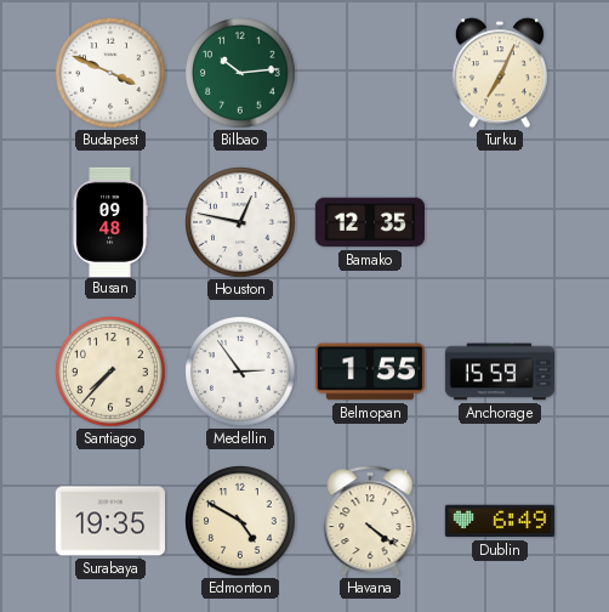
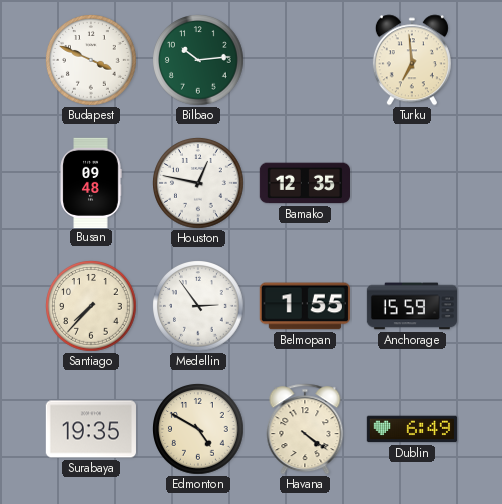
Turku: 7:04 -> 6:59
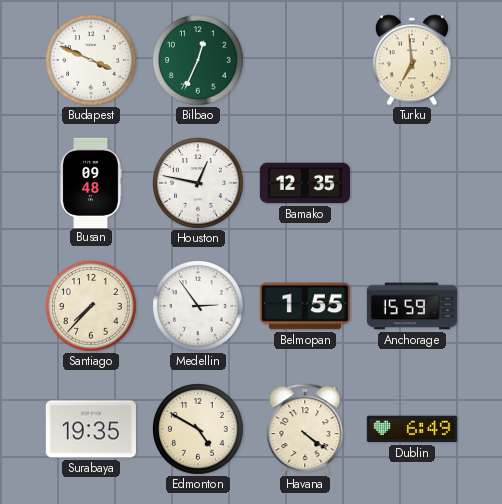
Bilbao: 10:14 -> 12:34
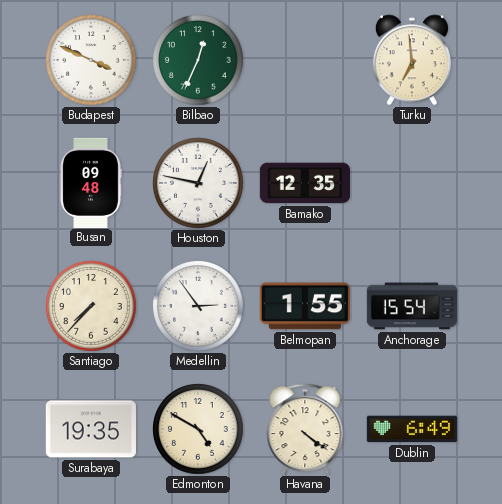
Anchorage: 15:59 -> 15:54
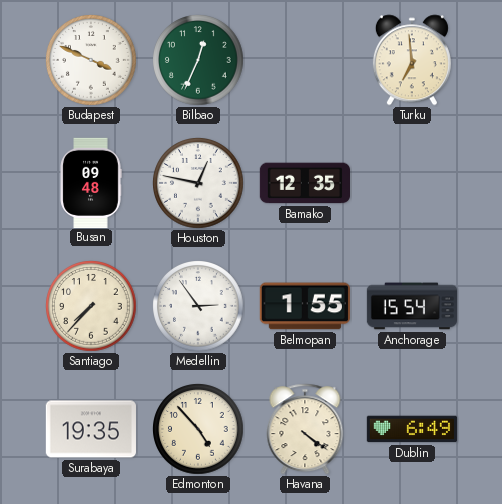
Edmonton: 4:50 -> 4:53
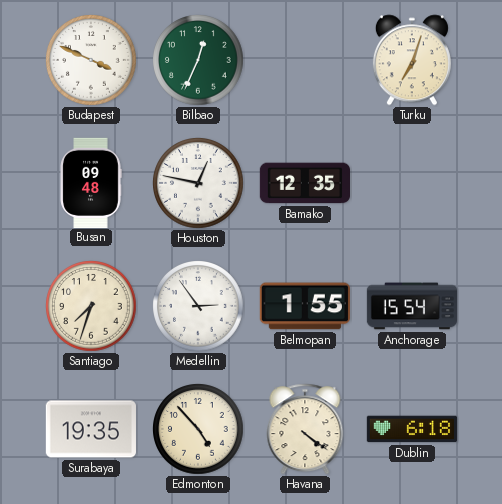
Turku: 6:59 -> 7:03
Santiago: 7:37 -> 7:33
Dublin: 6:49 -> 6:18
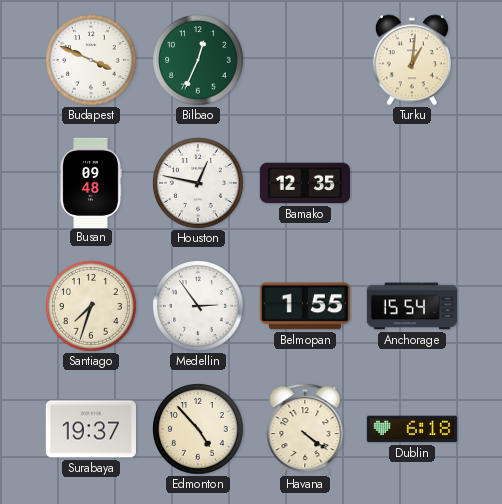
Turku: 7:03 -> 1:01
Surabaya: 19:35 -> 19:37
